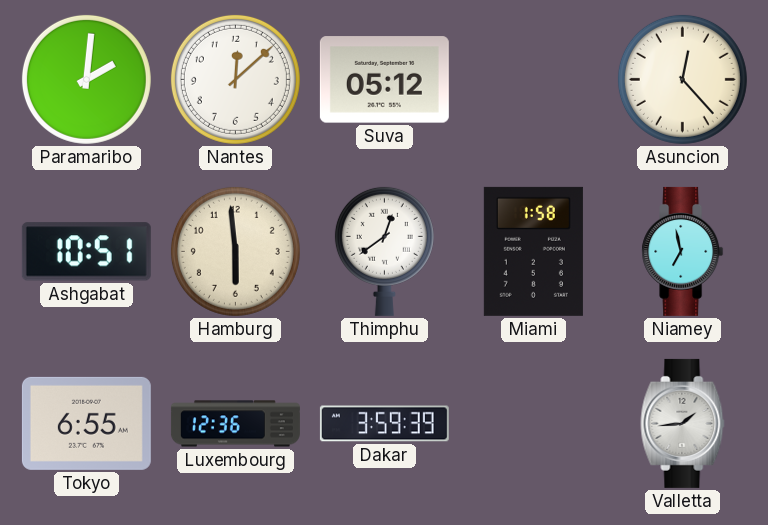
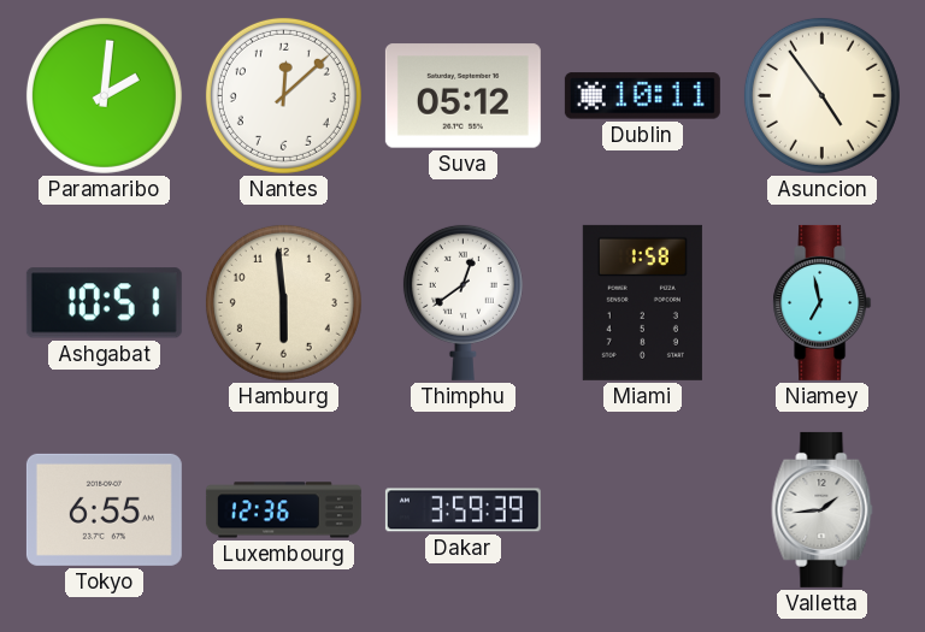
Dublin: none -> 10:11
Asuncion: 12:23 -> 4:54
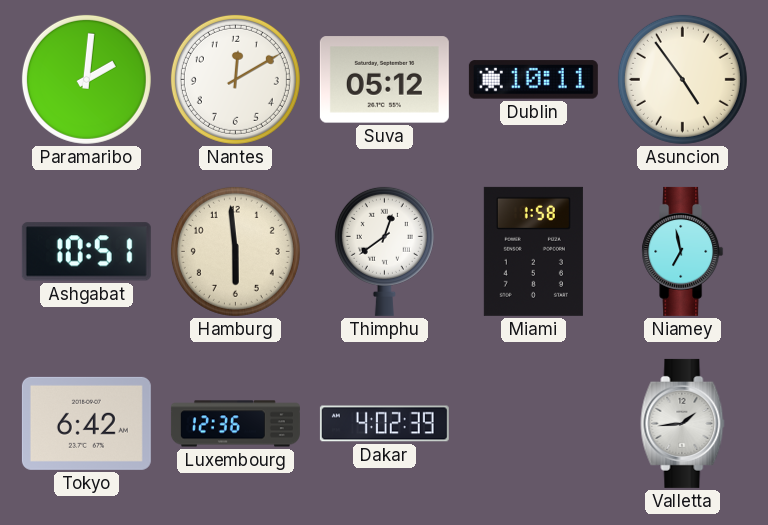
Nantes: 12:08 -> 12:10
Tokyo: 6:55 -> 6:42
Dakar: 3:59 -> 4:02
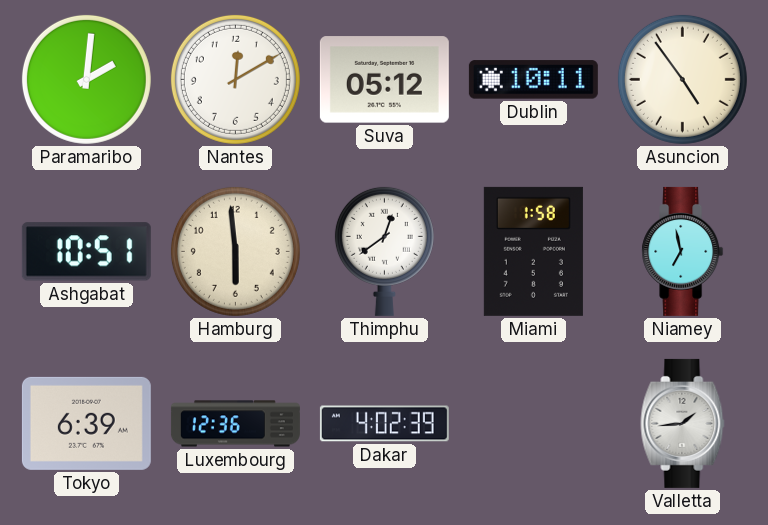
Tokyo: 6:42 -> 6:39
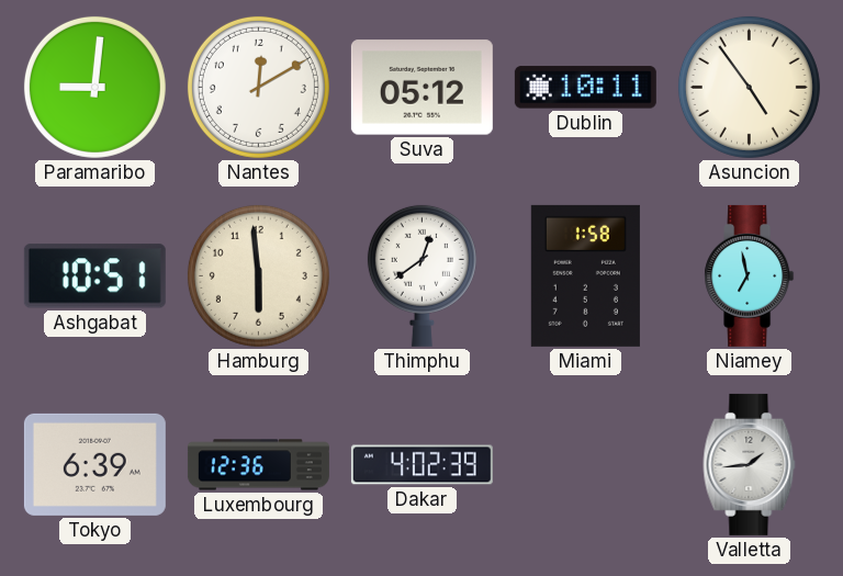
Paramaribo: 2:01 -> 9:01
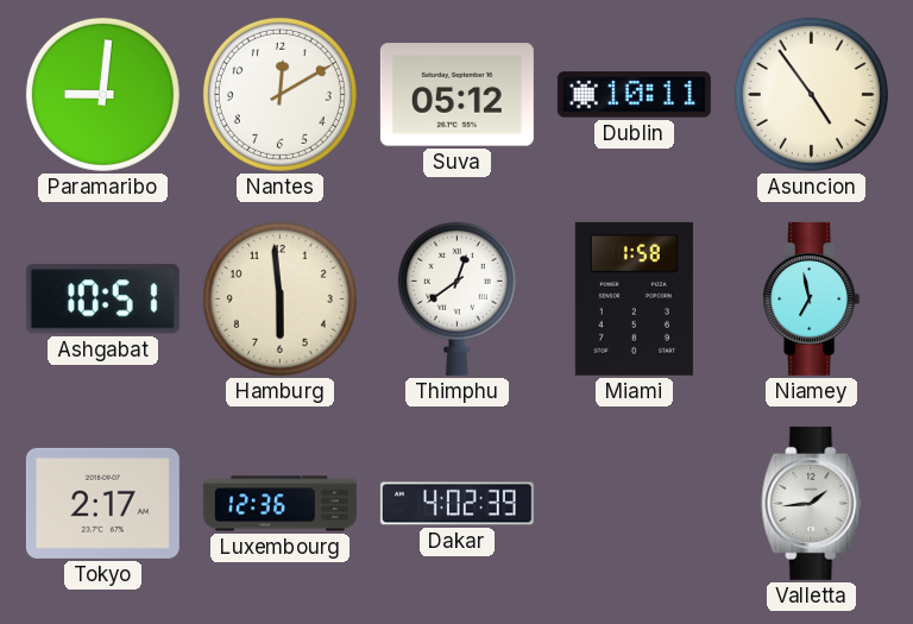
Tokyo: 6:39 -> 2:17
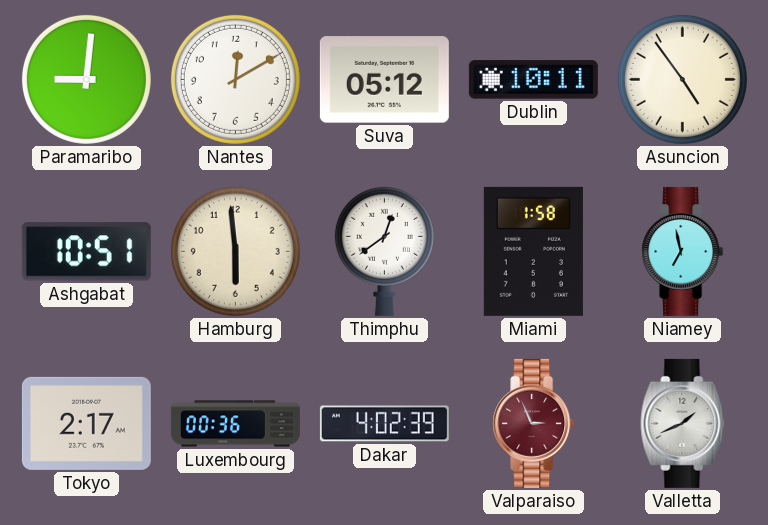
Luxembourg: 12:36 -> 00:36
Valparaiso: none -> 2:56
Valletta: 1:44 -> 1:41
